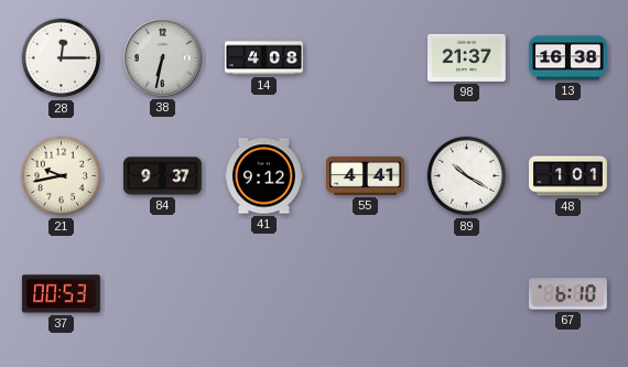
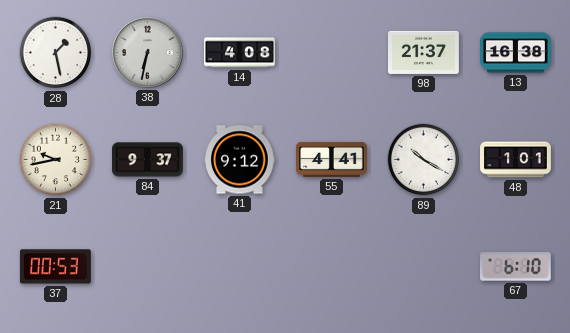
28: 12:15 -> 1:28
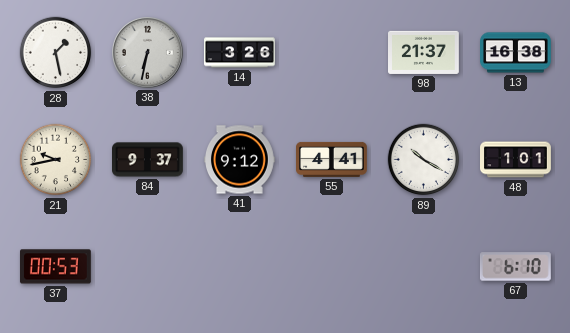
14: 4:08 -> 3:26
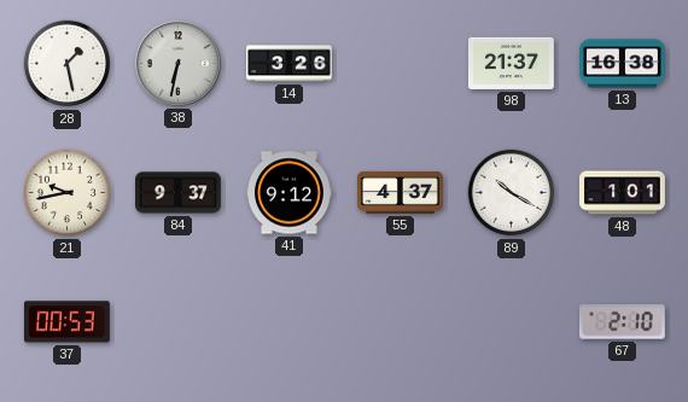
55: 4:41 -> 4:37
67: 6:10 -> 2:10
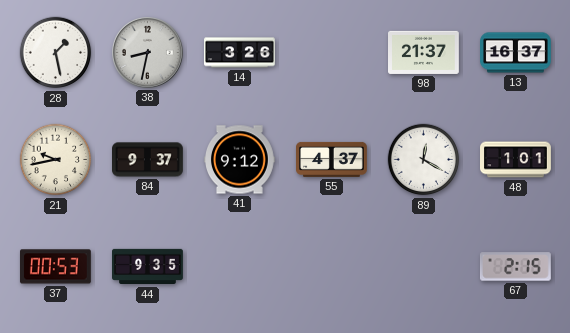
38: 6:32 -> 8:32
13: 16:38 -> 16:37
89: 10:20 -> 12:20
44: none -> 9:35
67: 2:10 -> 2:15
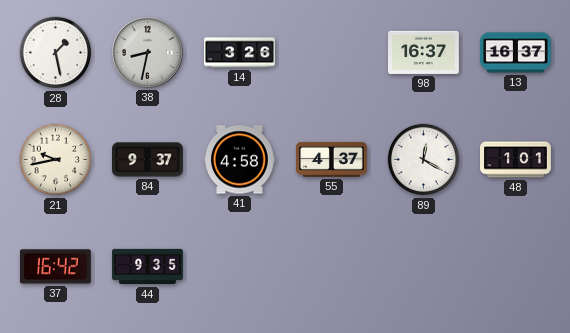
98: 21:37 -> 16:37
41: 9:12 -> 4:58
37: 00:53 -> 16:42
67: 2:15 -> none
